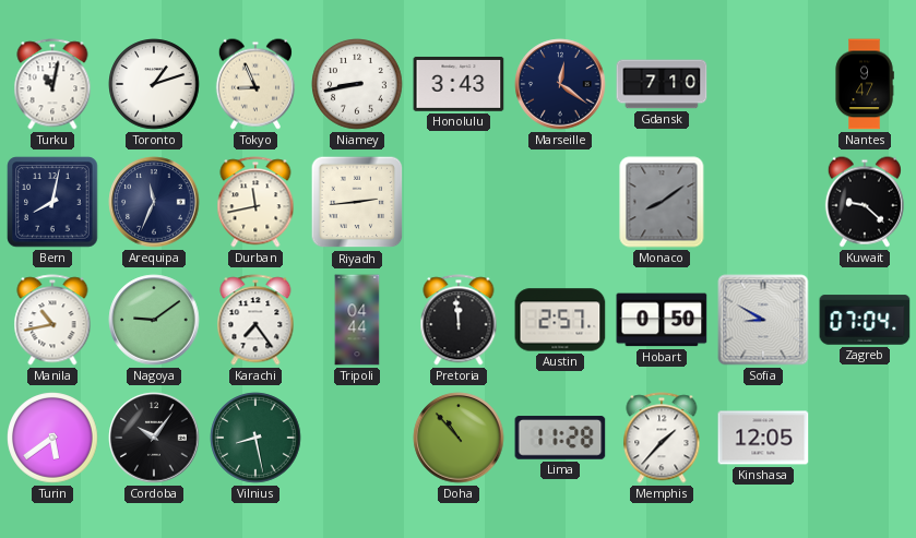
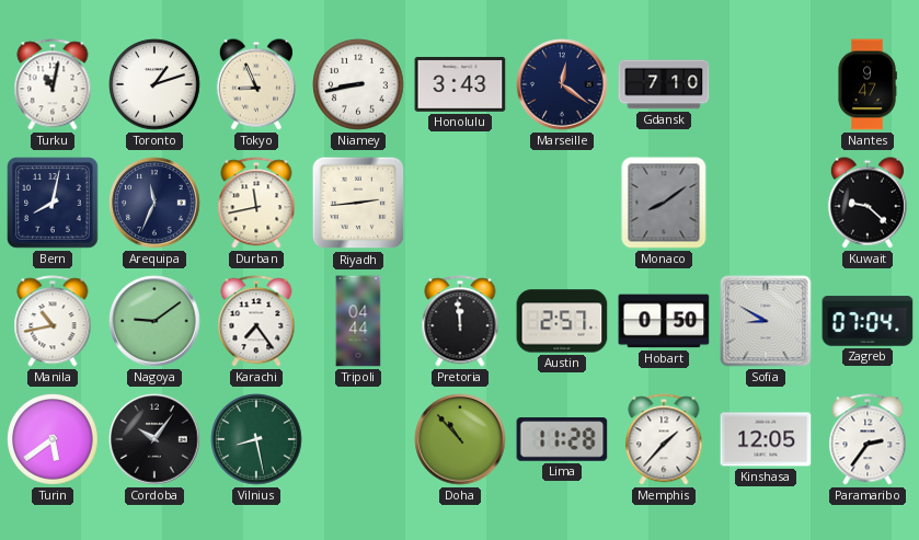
Paramaribo: none -> 2:36
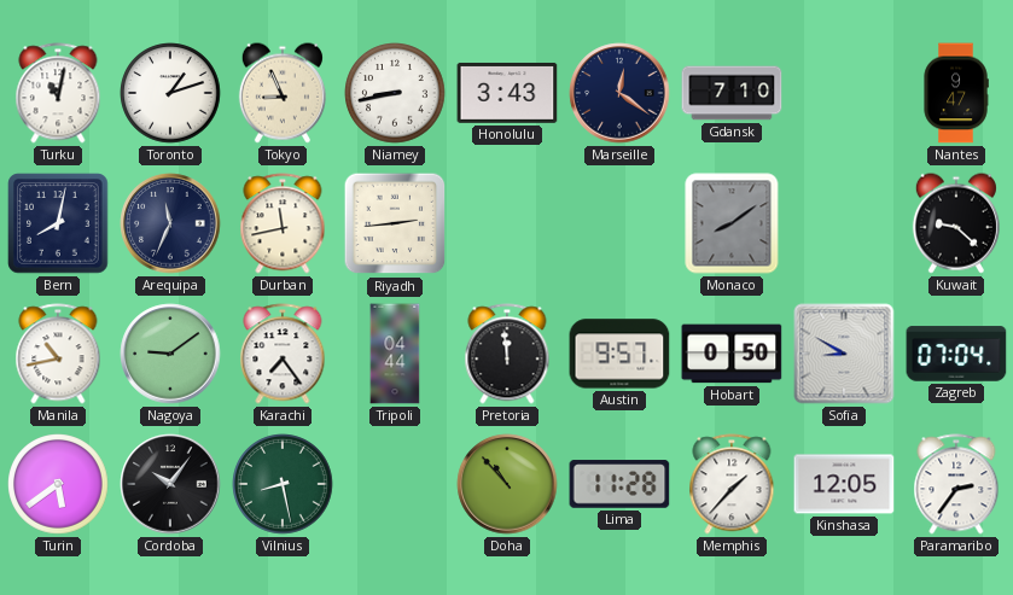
Austin: 2:57 -> 9:57
